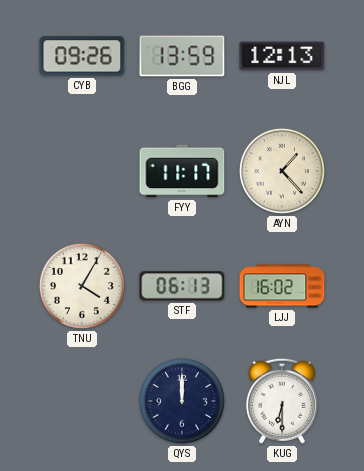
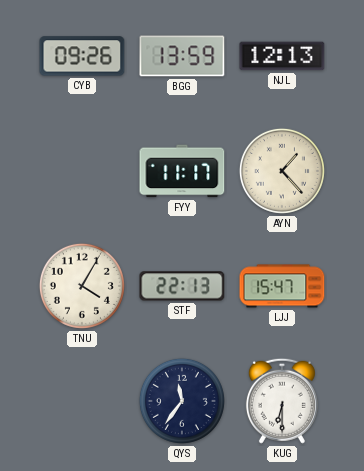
STF: 06:13 -> 22:13
LJJ: 16:02 -> 15:47
QYS: 12:00 -> 11:36
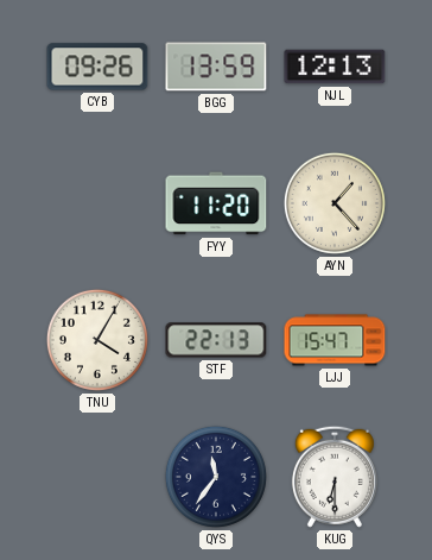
FYY: 11:17 -> 11:20
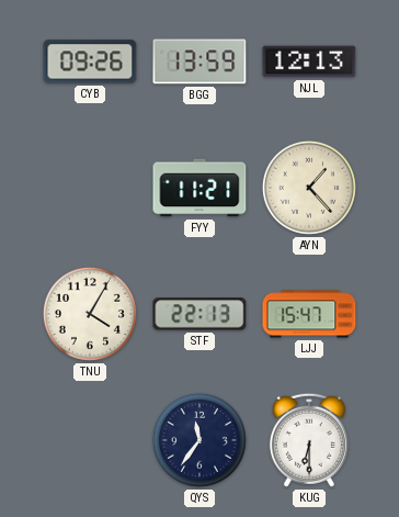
FYY: 11:20 -> 11:21
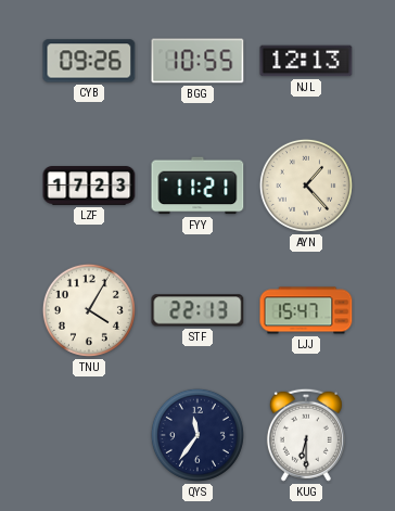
BGG: 13:59 -> 10:55
LZF: none -> 17:23
